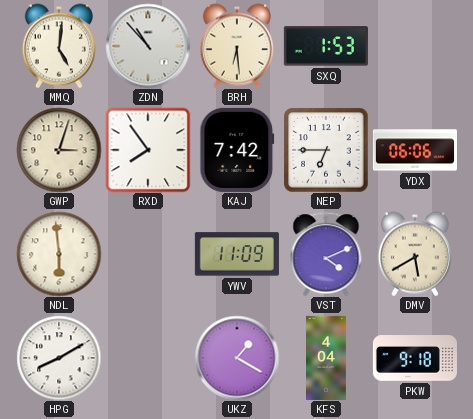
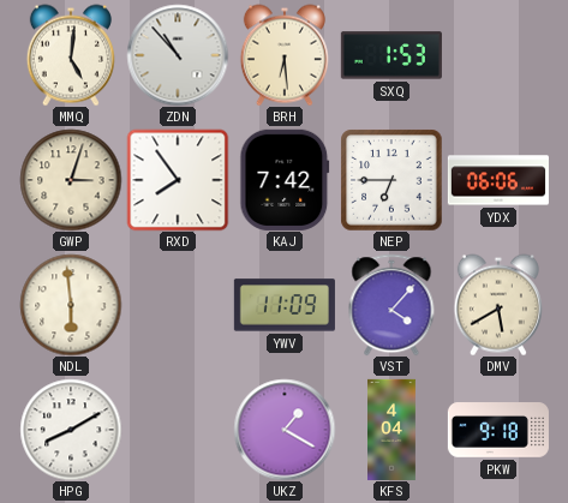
VST: 4:11 -> 4:07
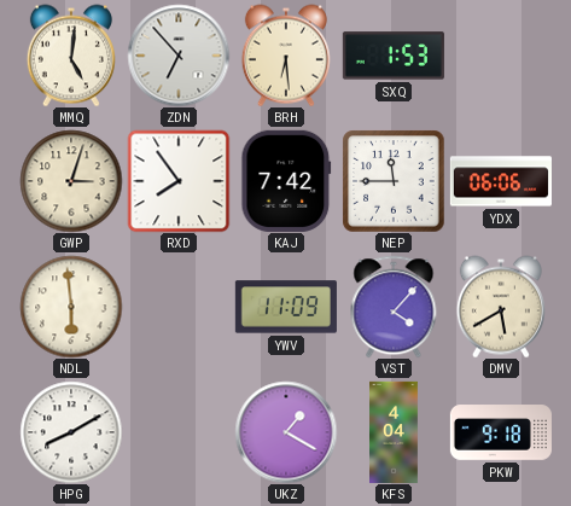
ZDN: 10:53 -> 6:53
NEP: 6:45 -> 11:45
